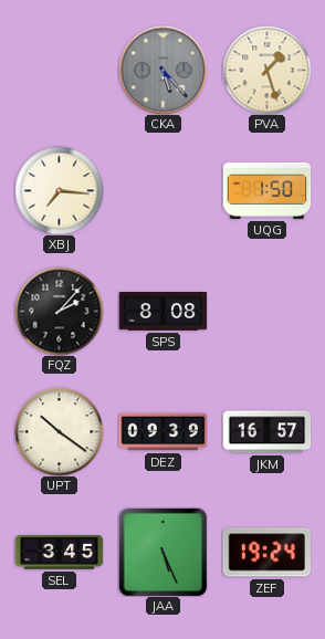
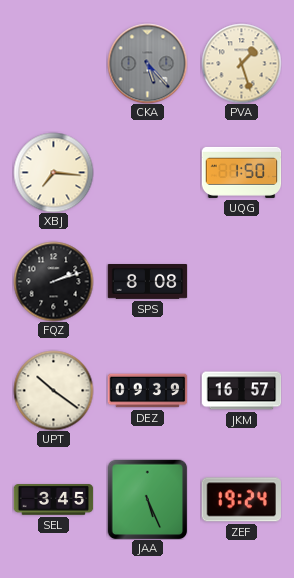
FQZ: 2:07 -> 2:12
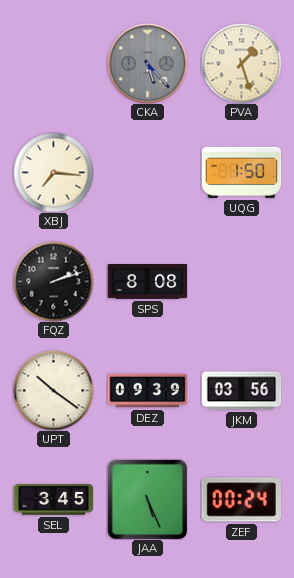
JKM: 16:57 -> 03:56
ZEF: 19:24 -> 00:24
